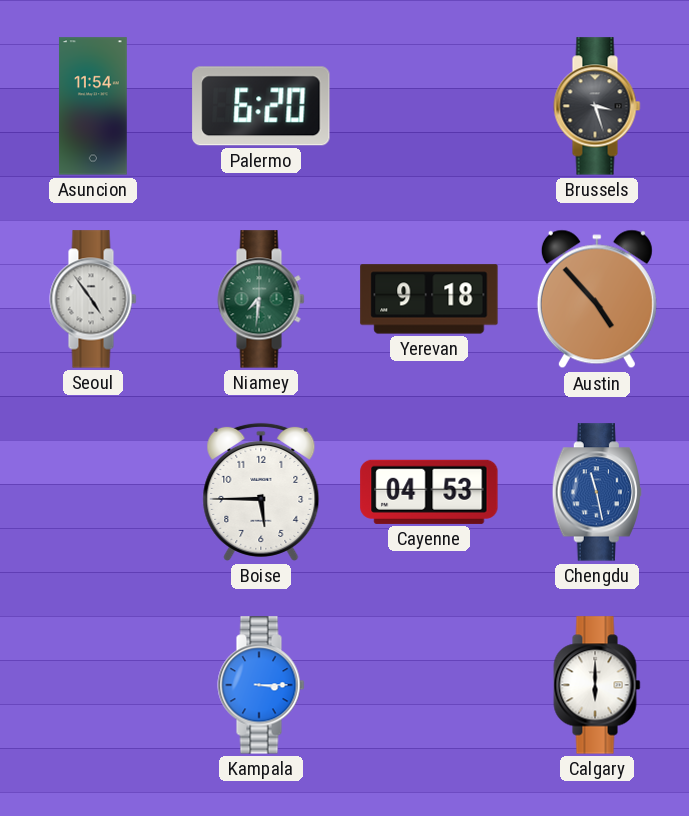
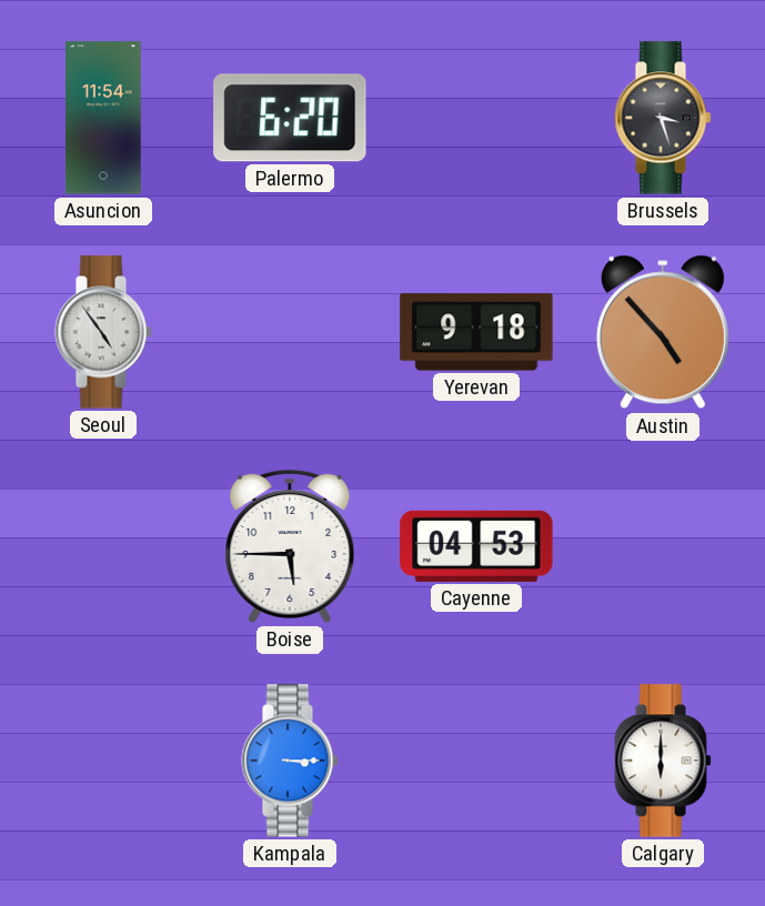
Niamey: 7:31 -> none
Chengdu: 11:28 -> none
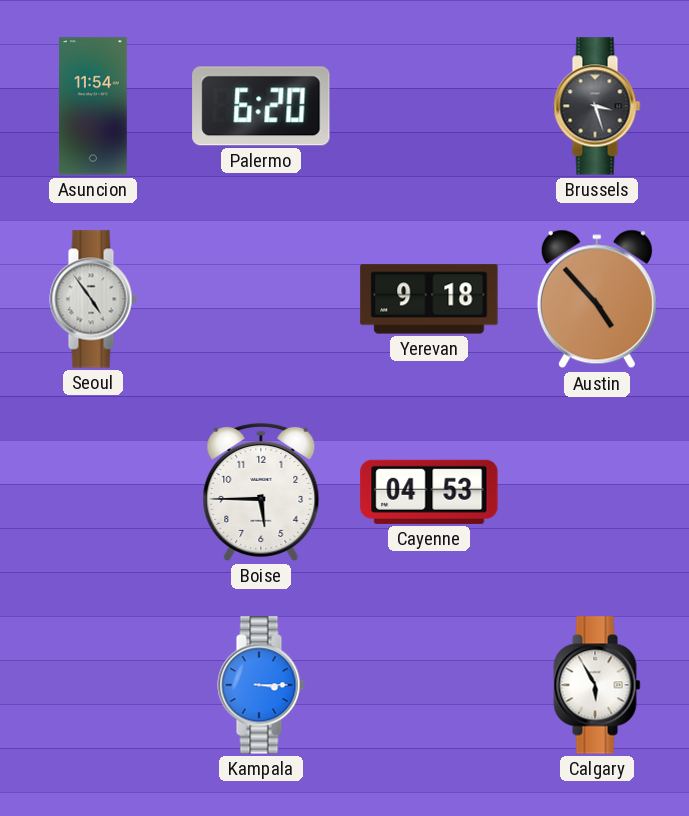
Calgary: 6:00 -> 5:55
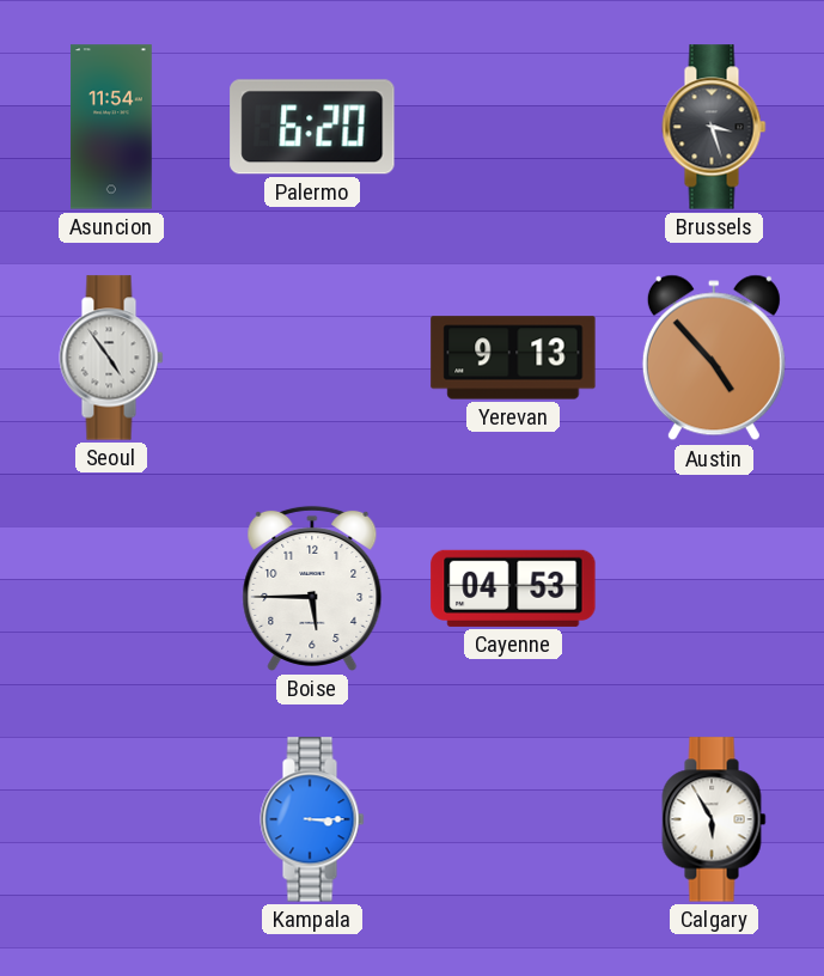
Yerevan: 9:18 -> 9:13
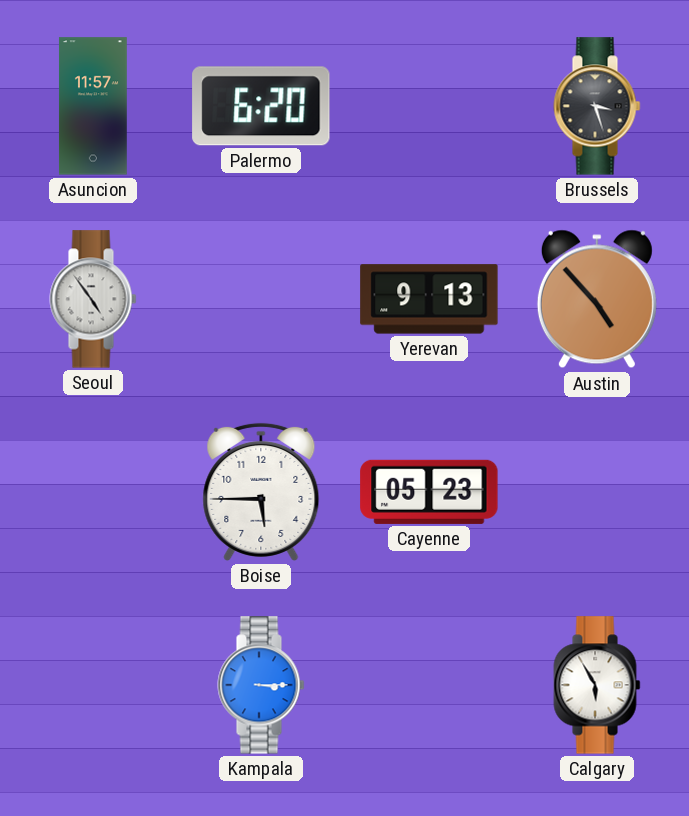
Asuncion: 11:54 -> 11:57
Cayenne: 04:53 -> 05:23
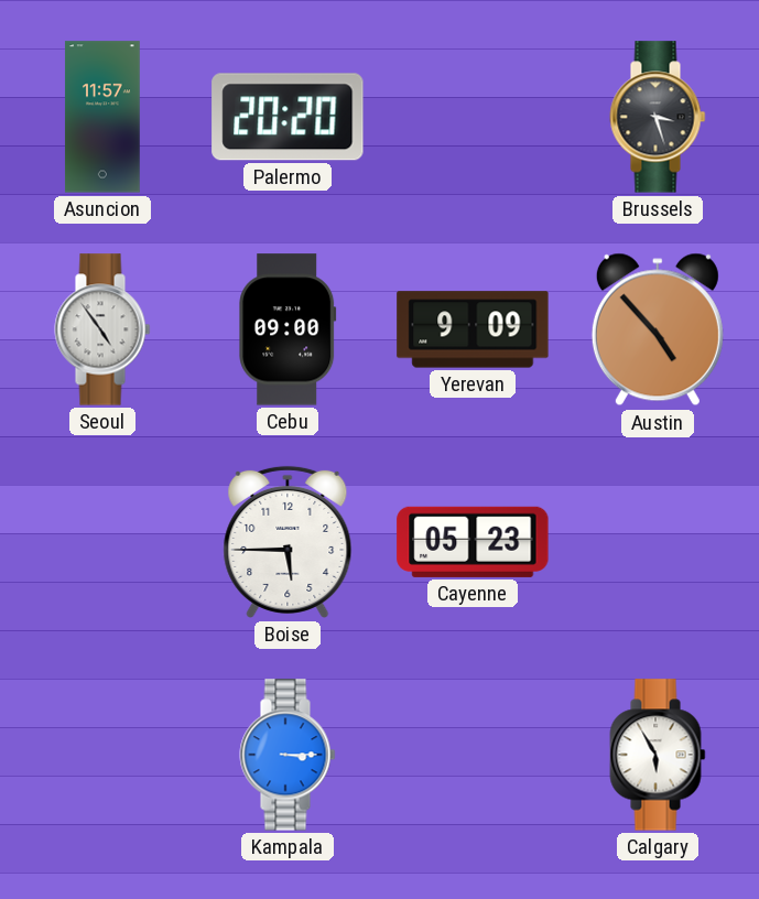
Palermo: 6:20 -> 20:20
Cebu: none -> 09:00
Yerevan: 9:13 -> 9:09
